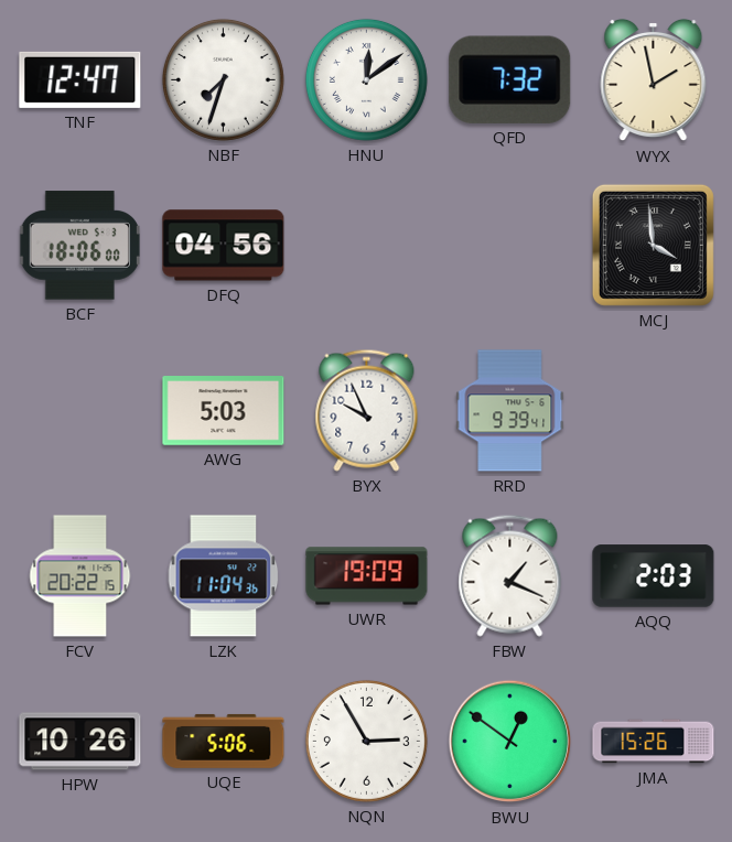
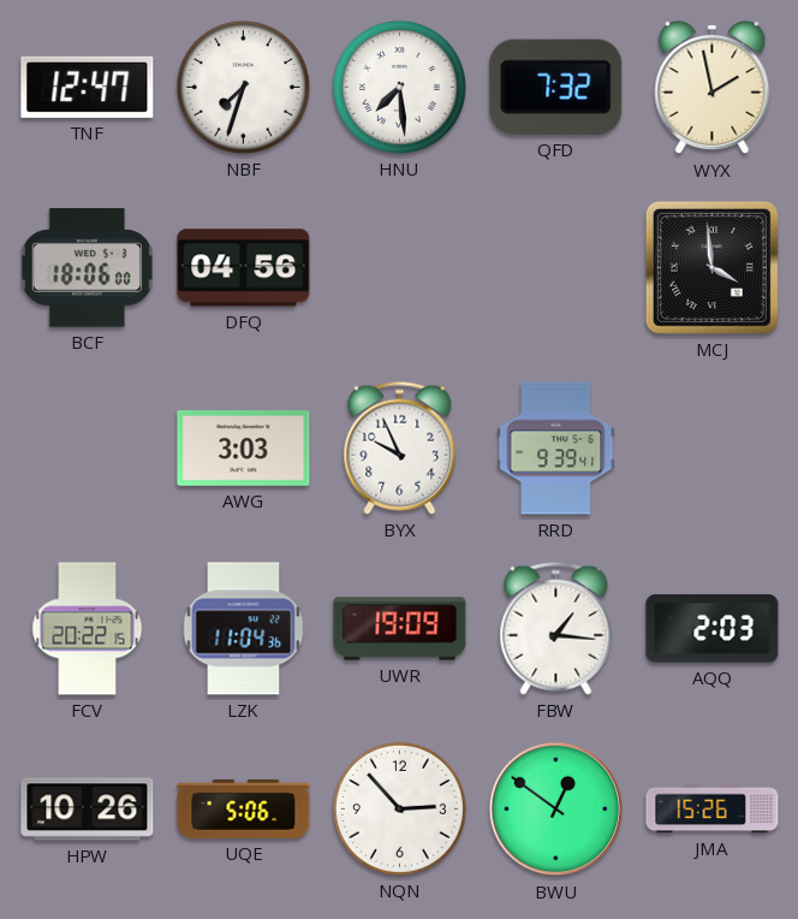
HNU: 12:09 -> 7:29
AWG: 5:03 -> 3:03
FBW: 1:19 -> 1:16
NQN: 2:55 -> 2:53
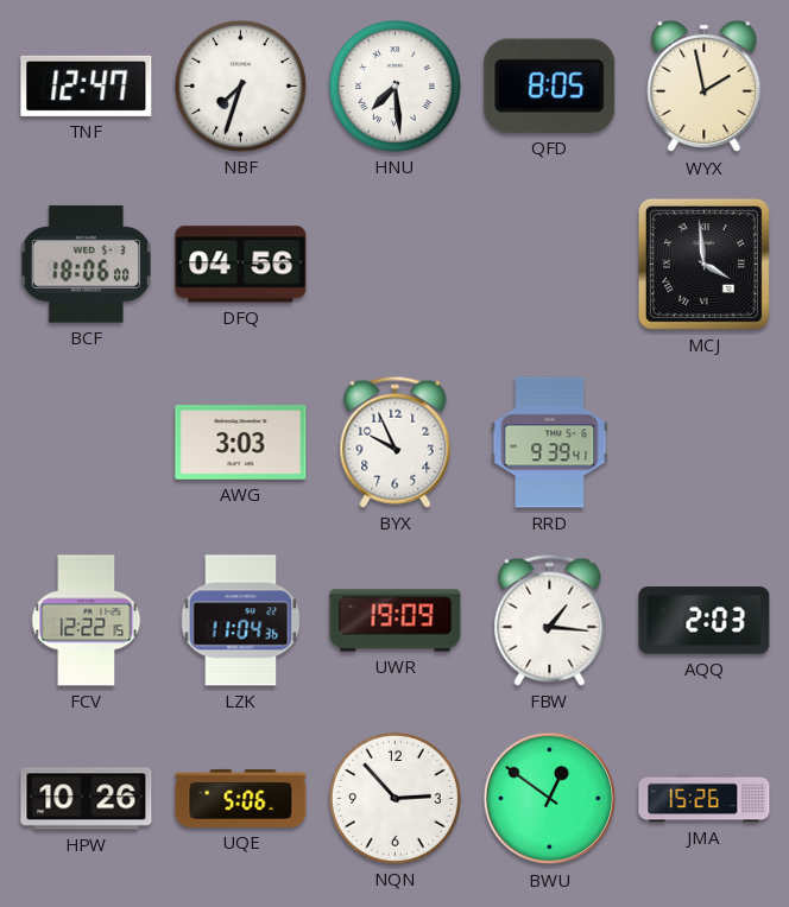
QFD: 7:32 -> 8:05
FCV: 20:22 -> 12:22
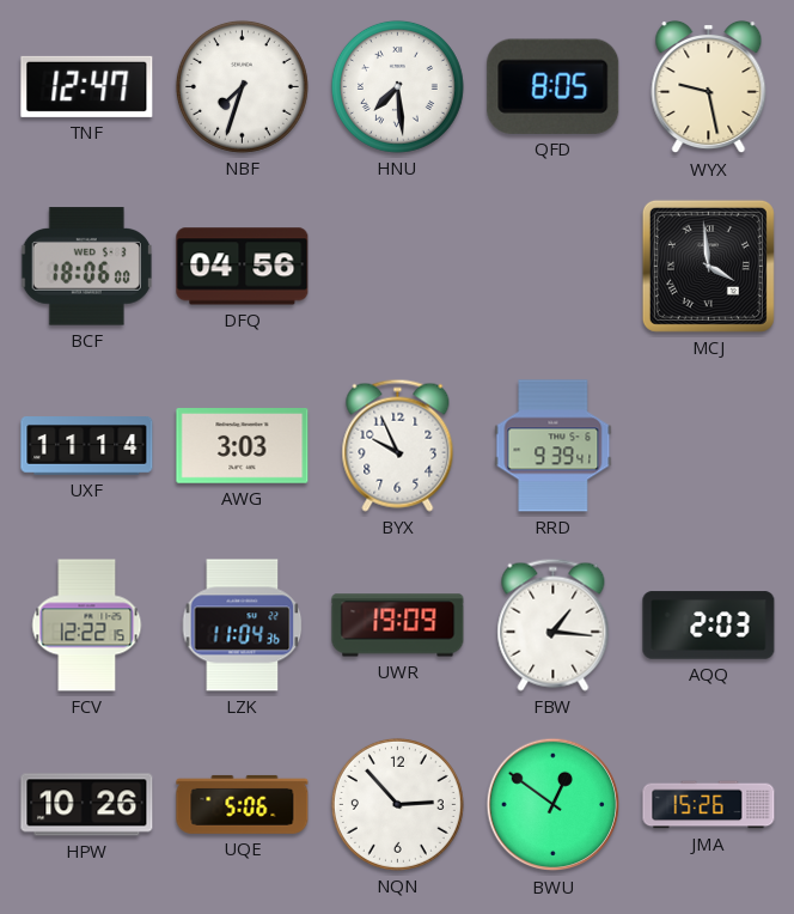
WYX: 1:58 -> 9:28
UXF: none -> 11:14
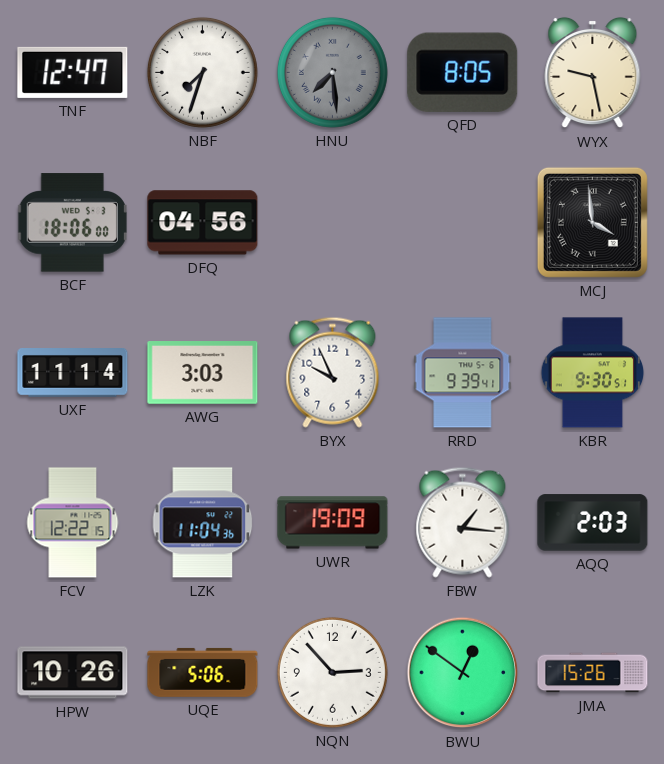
HNU dial: white -> grey
KBR: none -> 9:30
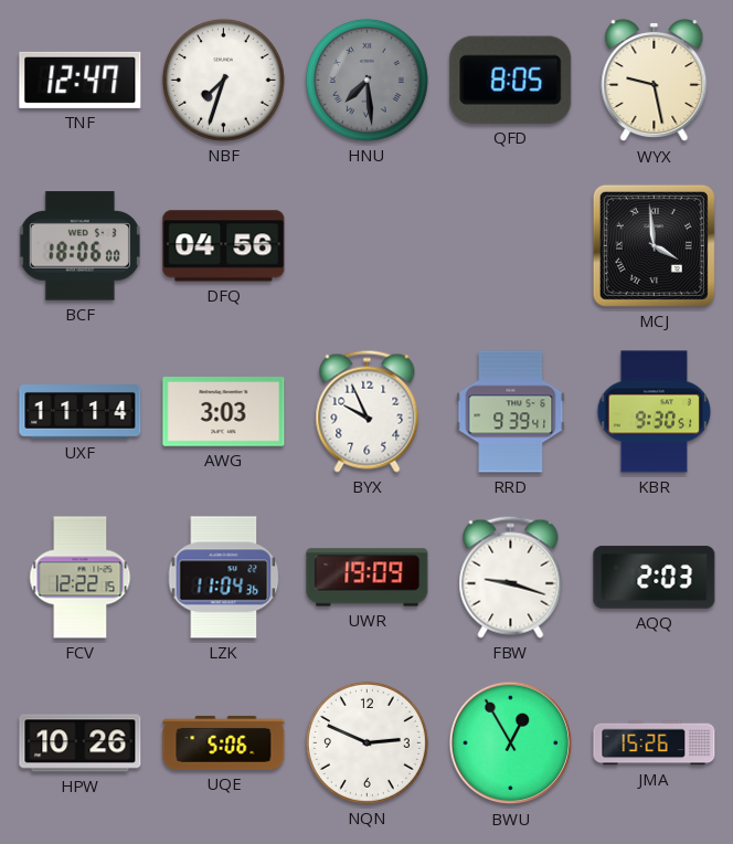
FBW: 1:16 -> 9:18
NQN: 2:53 -> 2:49
BWU: 12:51 -> 12:55
